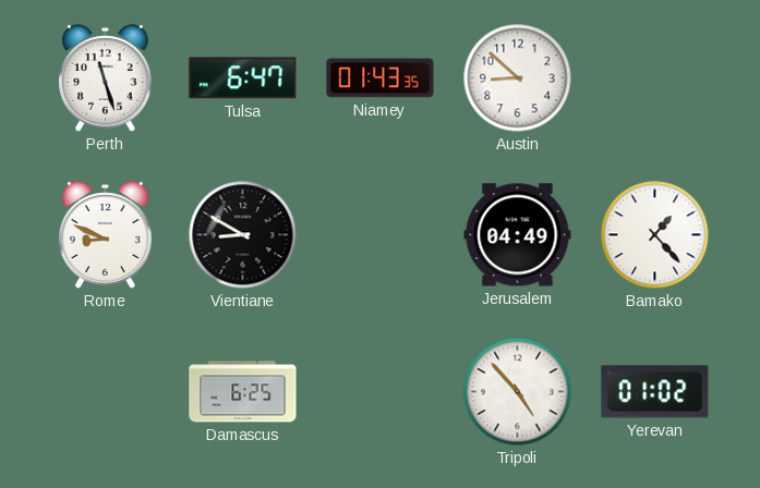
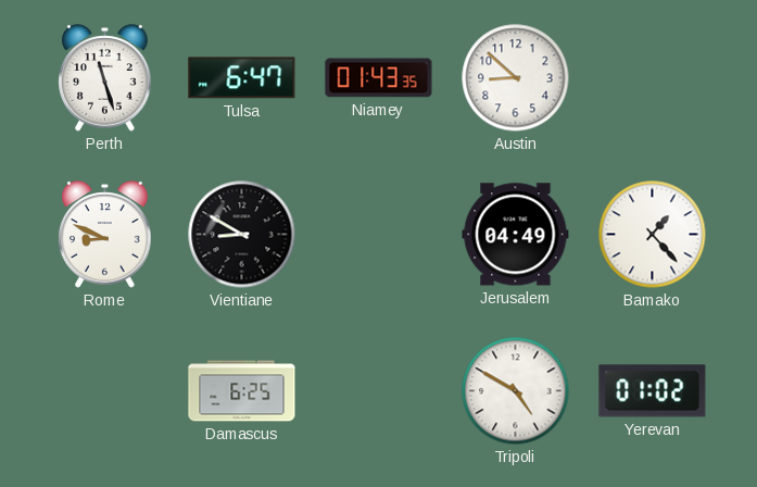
Tripoli: 4:53 -> 4:50
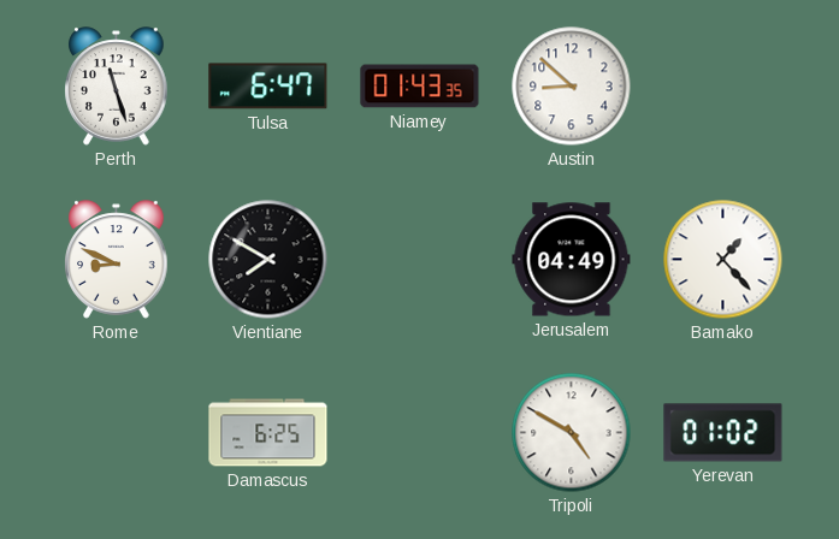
Vientiane: 8:50 -> 7:50
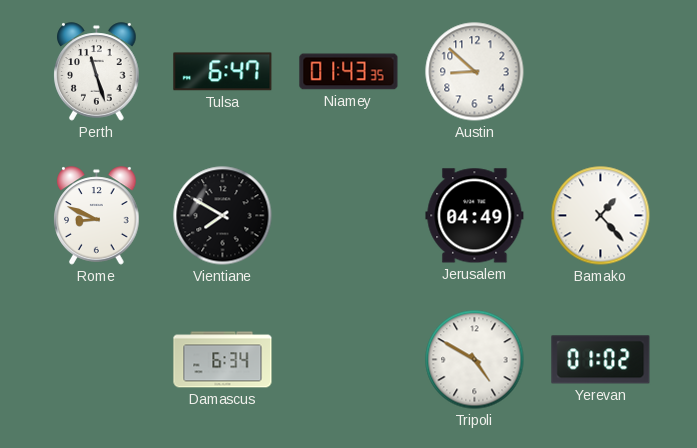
Damascus: 6:25 -> 6:34
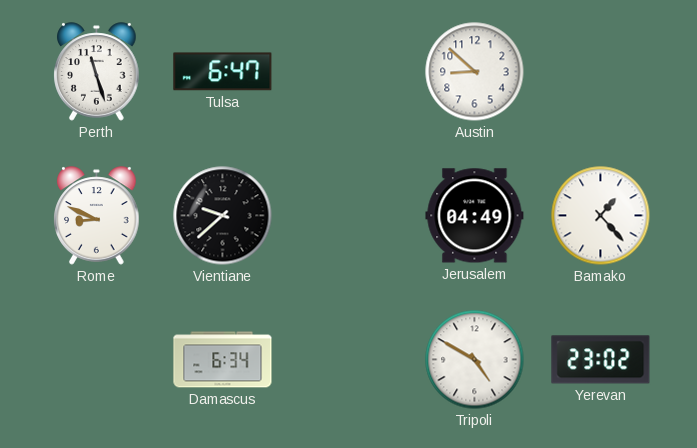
Niamey: 01:43 -> none
Vientiane: 7:50 -> 9:38
Yerevan: 01:02 -> 23:02
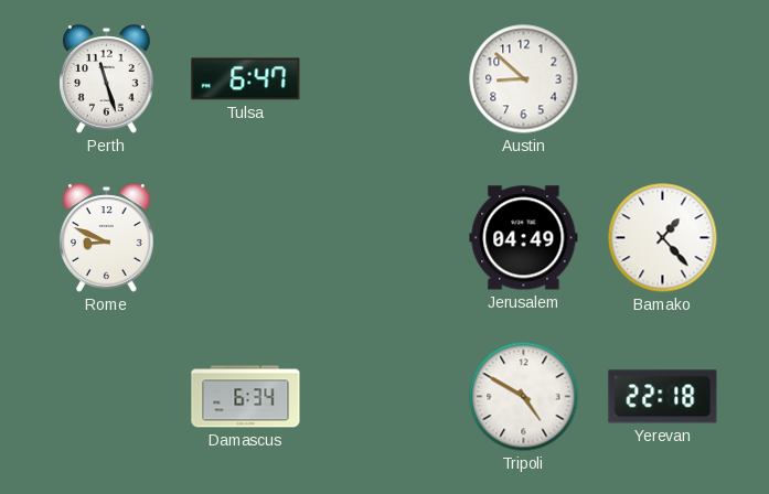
Vientiane: 9:38 -> none
Yerevan: 23:02 -> 22:18
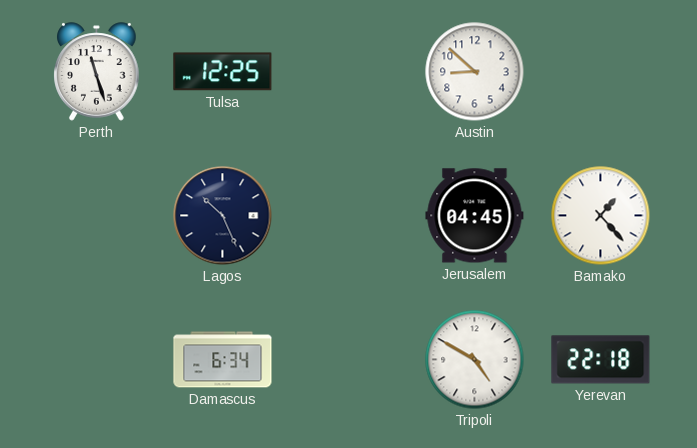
Tulsa: 6:47 -> 12:25
Rome: 8:49 -> none
Lagos: none -> 10:26
Jerusalem: 04:49 -> 04:45
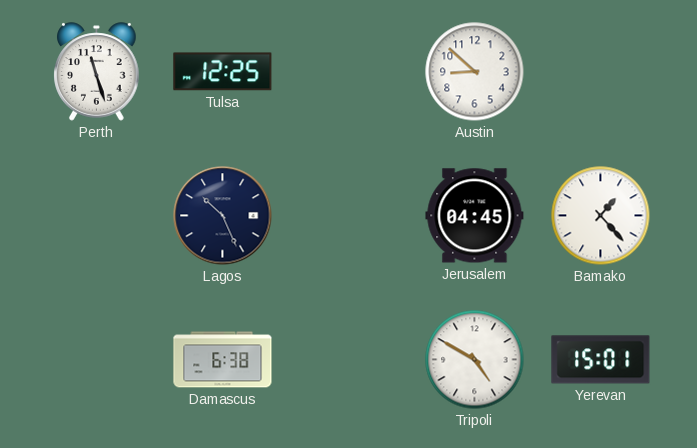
Damascus: 6:34 -> 6:38
Yerevan: 22:18 -> 15:01
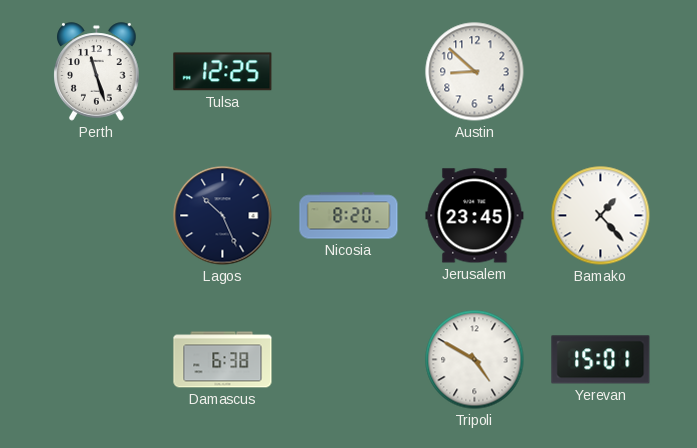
Nicosia: none -> 8:20
Jerusalem: 04:45 -> 23:45
